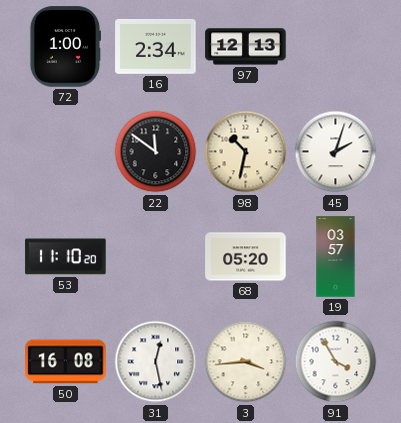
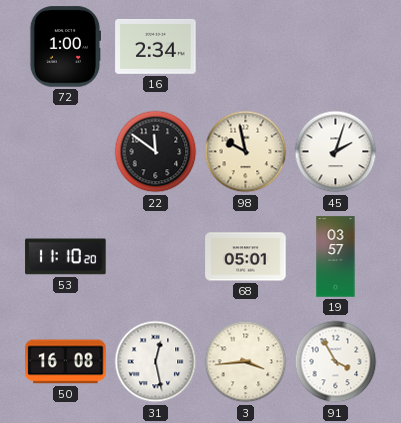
97: 12:13 -> none
98: 10:32 -> 9:58
68: 05:20 -> 05:01
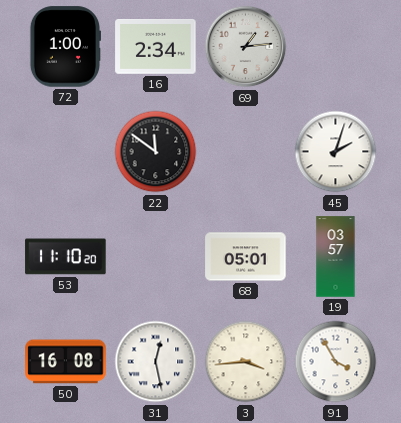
69: none -> 1:14
98: 9:58 -> none
